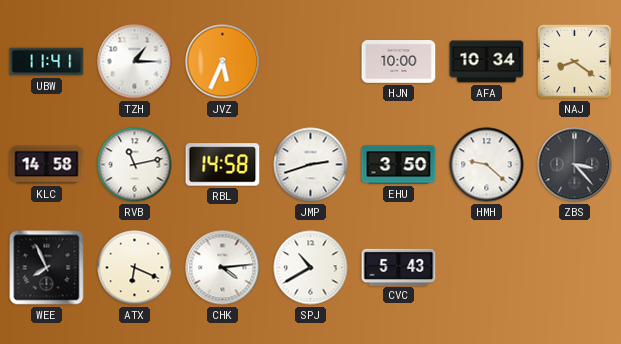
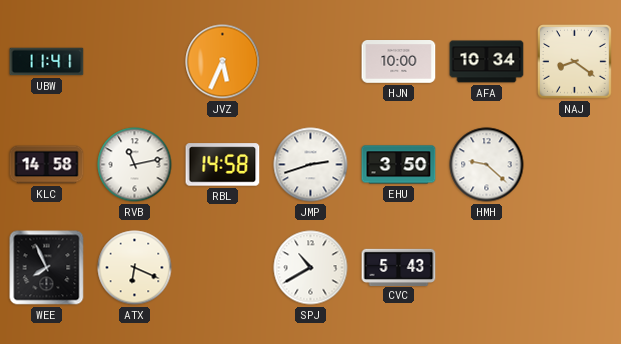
TZH: 1:15 -> none
ZBS: 3:23 -> none
CHK: 4:14 -> none
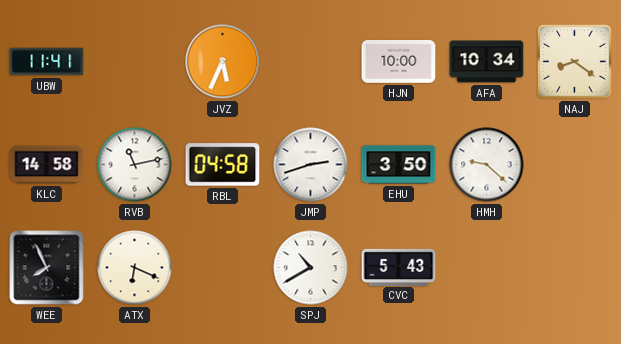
RBL: 14:58 -> 04:58
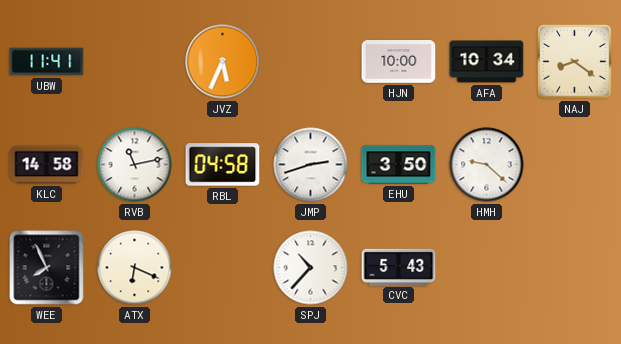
SPJ: 10:40 -> 10:37
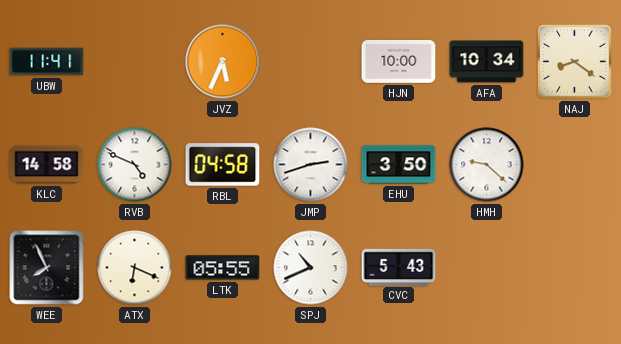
RVB: 11:13 -> 4:49
LTK: none -> 05:55
SPJ: 10:37 -> 10:41
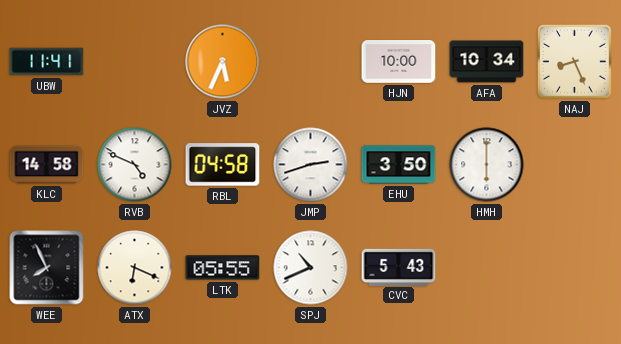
NAJ: 8:21 -> 8:26
HMH: 9:22 -> 6:00
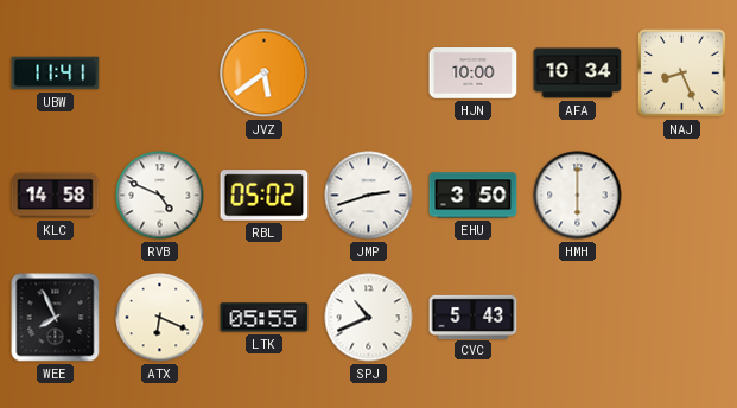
JVZ: 5:34 -> 5:39
RBL: 04:58 -> 05:02
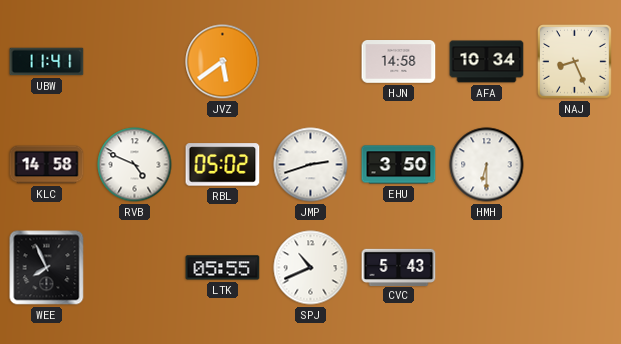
HJN: 10:00 -> 14:58
HMH: 6:00 -> 6:30
ATX: 6:19 -> none
